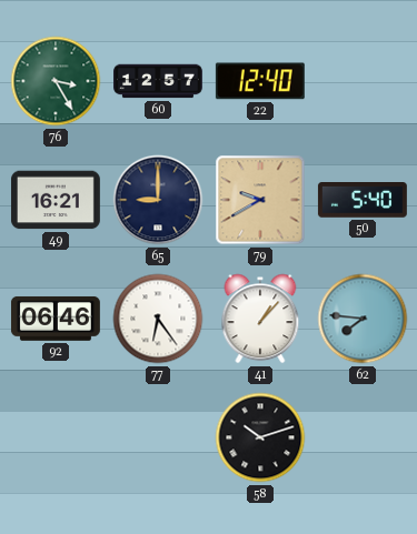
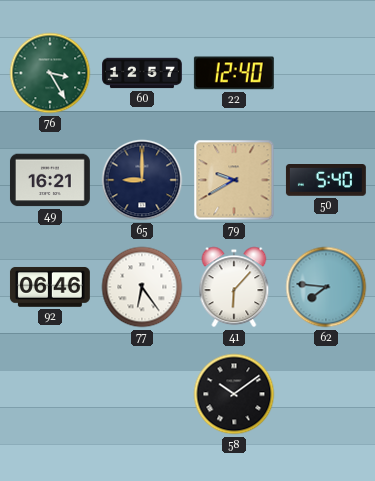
41: 1:07 -> 6:07
58: 10:12 -> 10:09
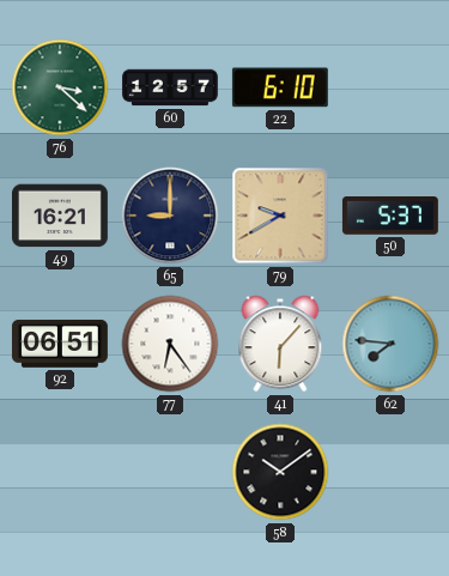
76: 3:25 -> 3:22
22: 12:40 -> 6:10
50: 5:40 -> 5:37
92: 06:46 -> 06:51
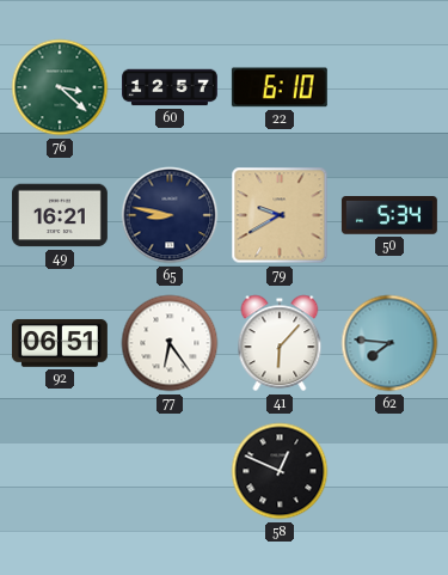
65: 9:00 -> 8:47
50: 5:37 -> 5:34
58: 10:09 -> 12:49
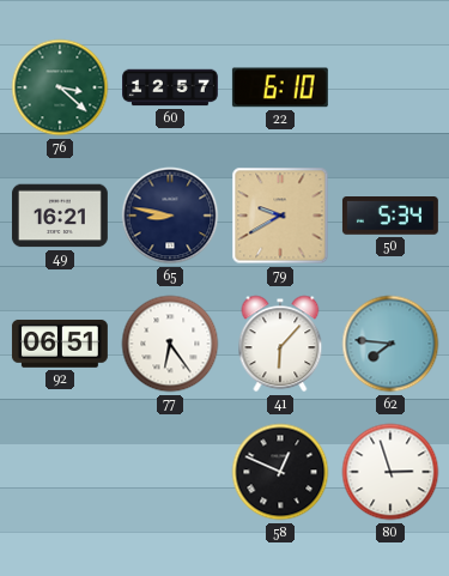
80: none -> 2:57
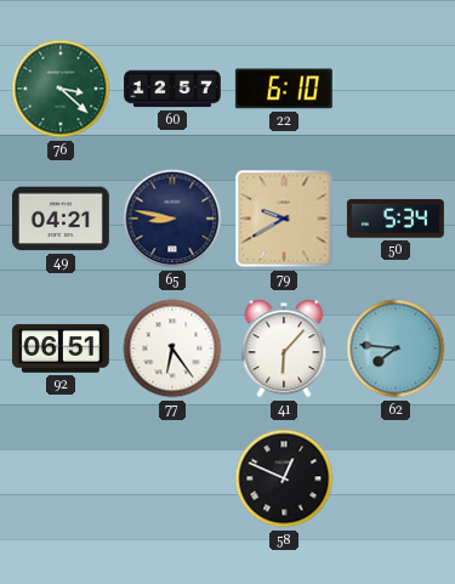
49: 16:21 -> 04:21
80: 2:57 -> none
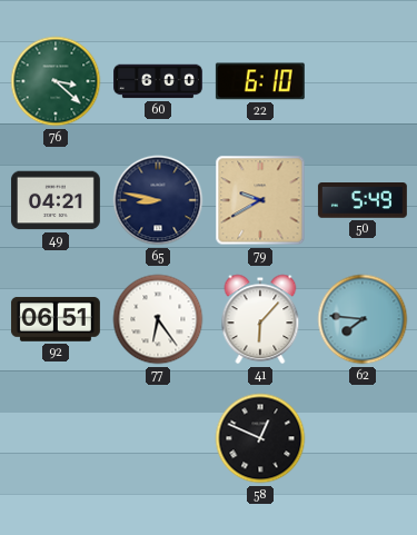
60: 12:57 -> 6:00
50: 5:34 -> 5:49
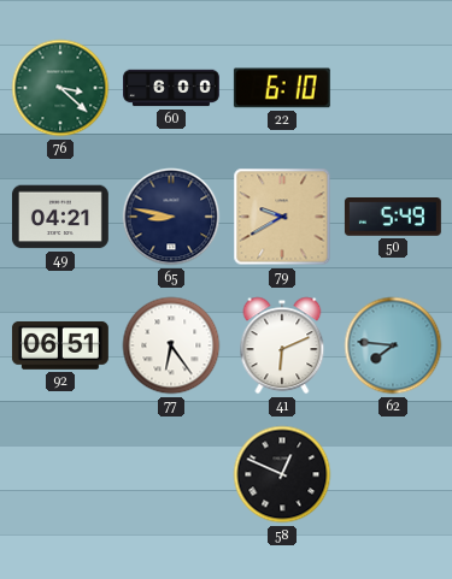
41: 6:07 -> 6:11
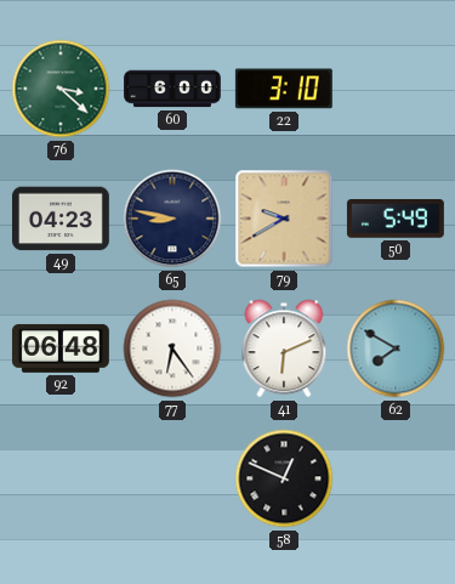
22: 6:10 -> 3:10
49: 04:21 -> 04:23
92: 06:51 -> 06:48
62: 7:46 -> 7:50
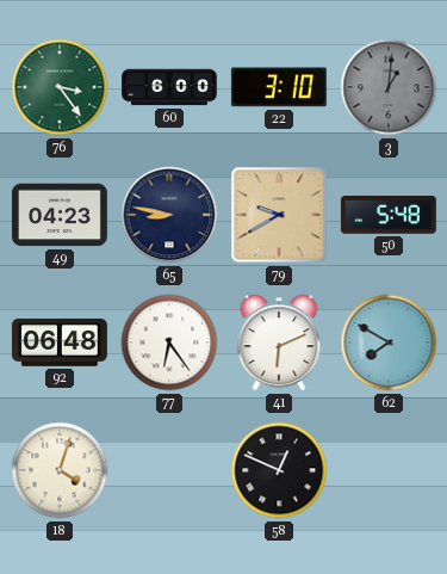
76: 3:22 -> 3:24
3: none -> 1:01
50: 5:49 -> 5:48
18: none -> 4:03
